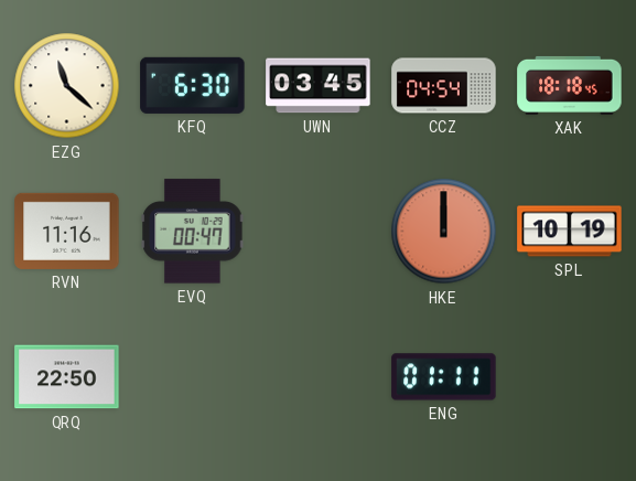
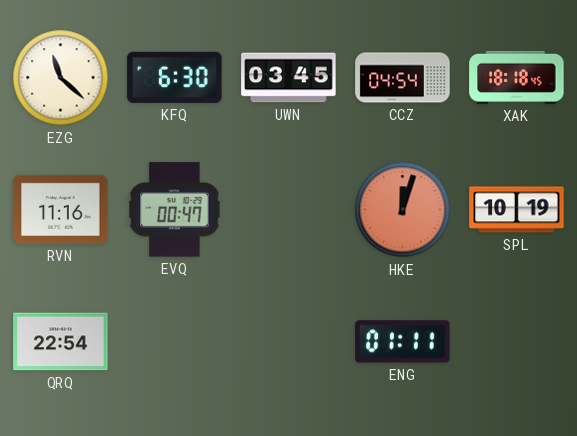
HKE: 12:00 -> 12:03
QRQ: 22:50 -> 22:54
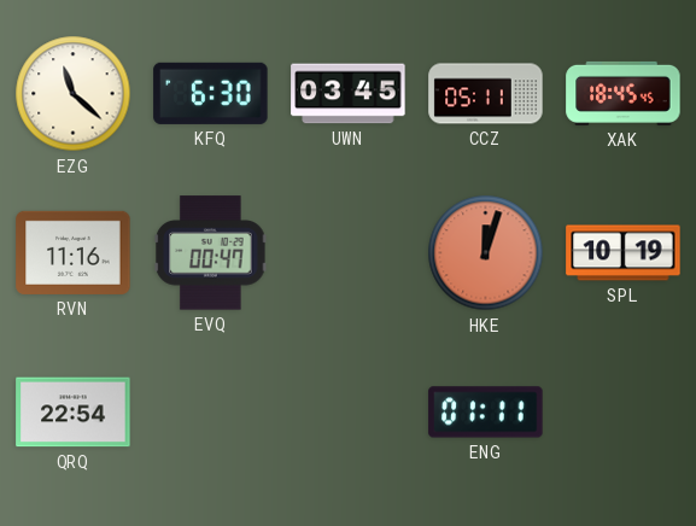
CCZ: 04:54 -> 05:11
XAK: 18:18 -> 18:45
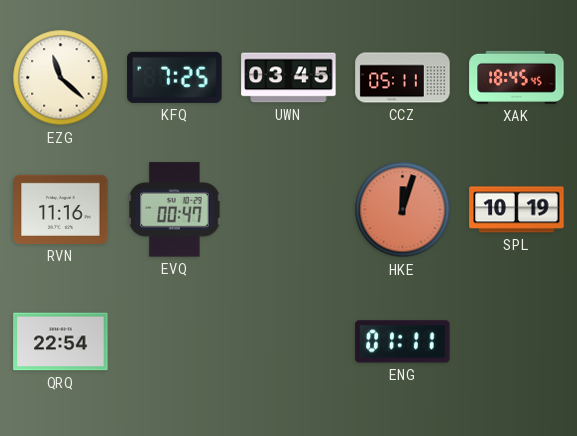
KFQ: 6:30 -> 7:25
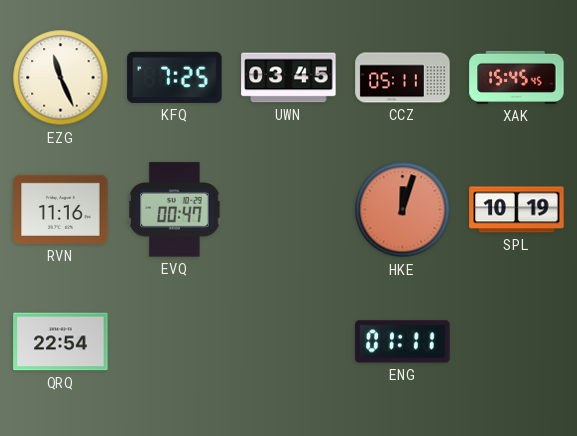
EZG: 11:22 -> 11:26
XAK: 18:45 -> 15:45
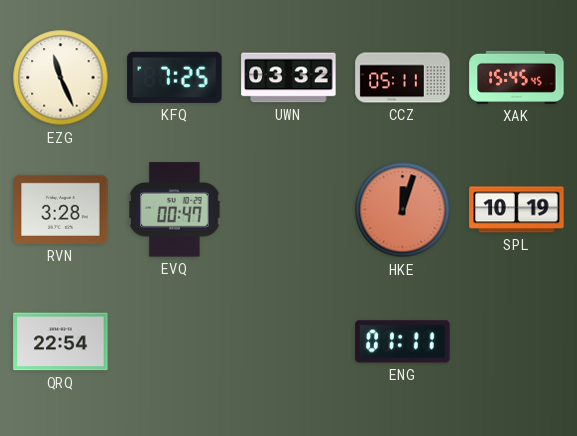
UWN: 03:45 -> 03:32
RVN: 11:16 -> 3:28
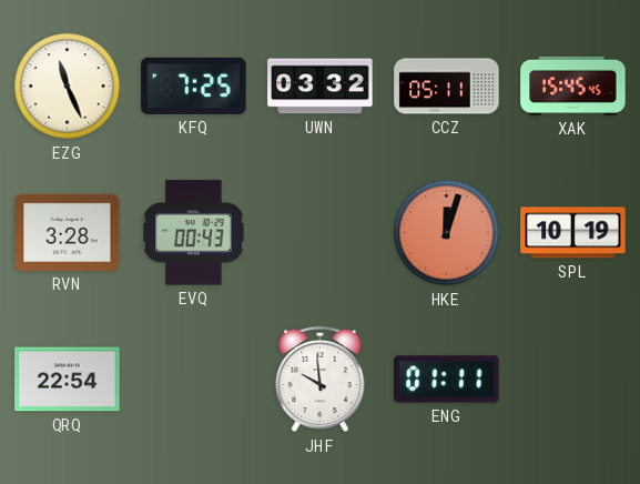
EVQ: 00:47 -> 00:43
JHF: none -> 9:59
